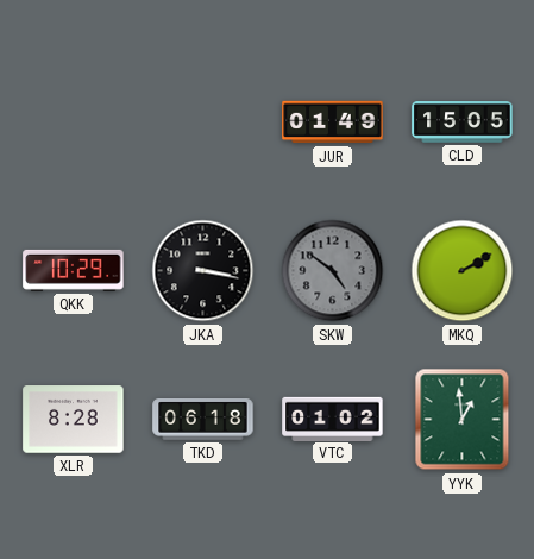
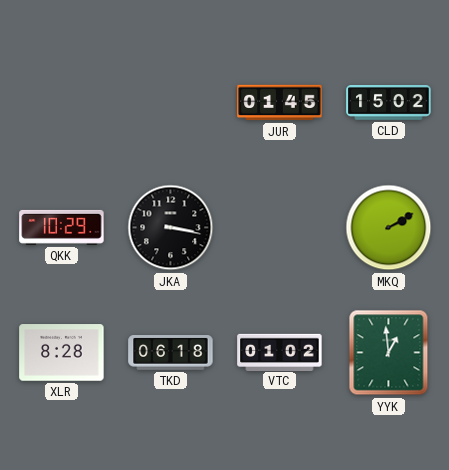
JUR: 01:49 -> 01:45
CLD: 15:05 -> 15:02
SKW: 4:51 -> none
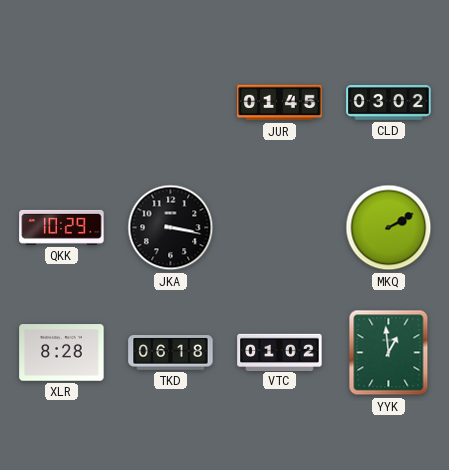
CLD: 15:02 -> 03:02
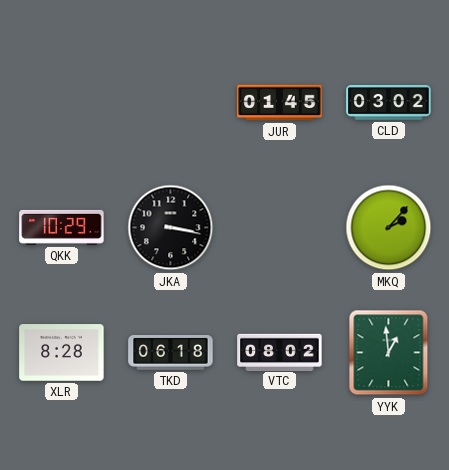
MKQ: 2:10 -> 2:07
VTC: 01:02 -> 08:02
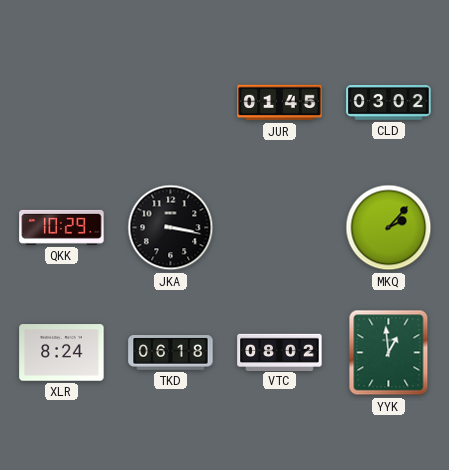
XLR: 8:28 -> 8:24
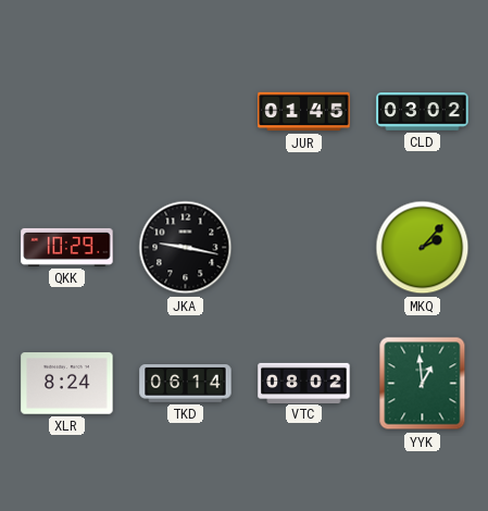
JKA: 3:17 -> 9:17
TKD: 06:18 -> 06:14
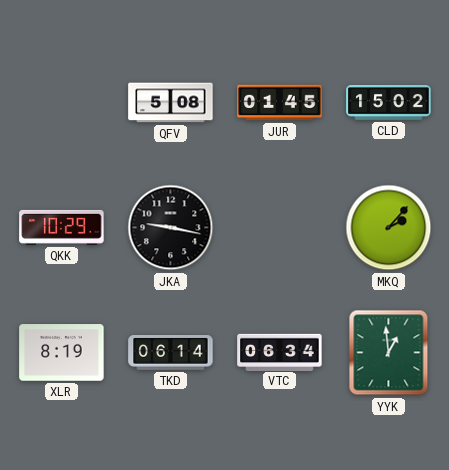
QFV: none -> 5:08
CLD: 03:02 -> 15:02
XLR: 8:24 -> 8:19
VTC: 08:02 -> 06:34
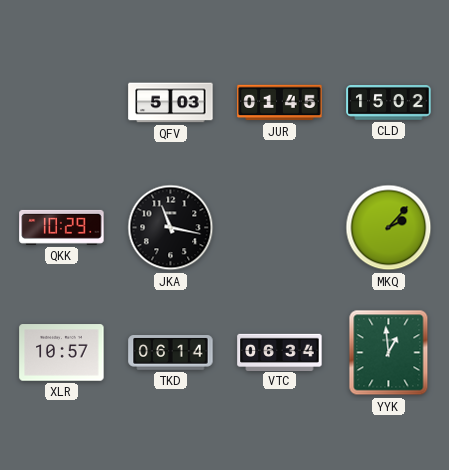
QFV: 5:08 -> 5:03
JKA: 9:17 -> 11:17
XLR: 8:19 -> 10:57
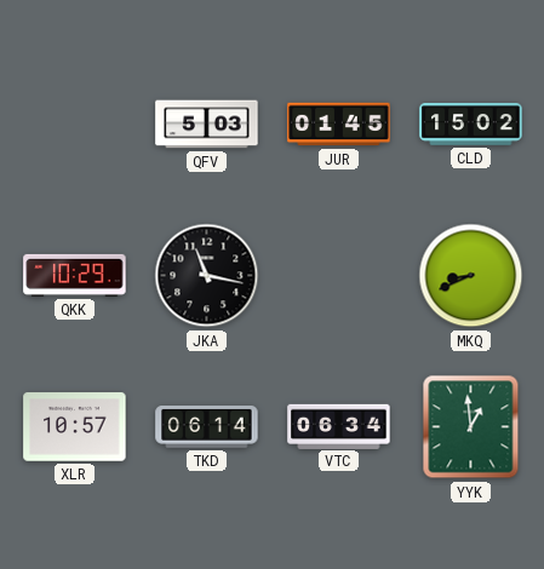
MKQ: 2:07 -> 8:41
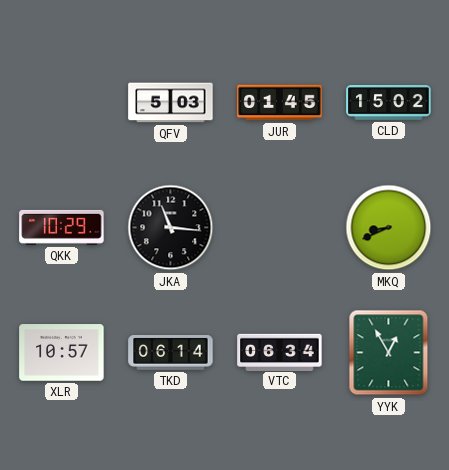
JKA: 11:17 -> 11:16
YYK: 12:59 -> 12:55
